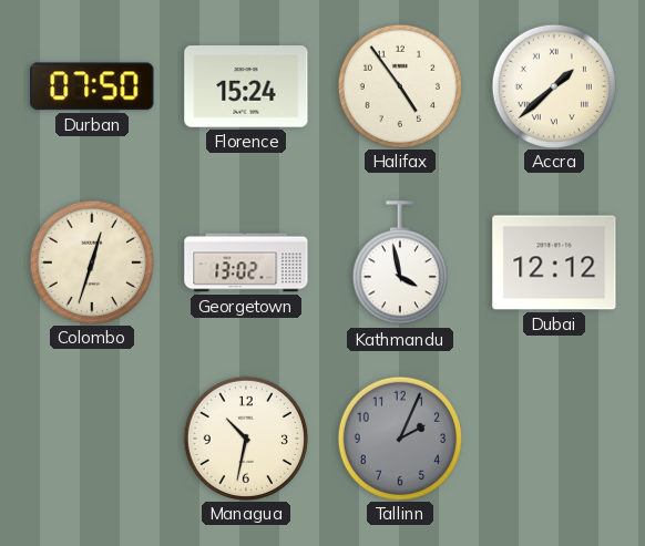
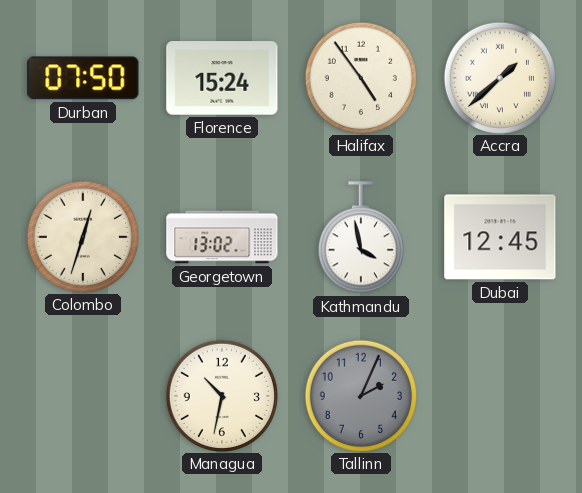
Dubai: 12:12 -> 12:45
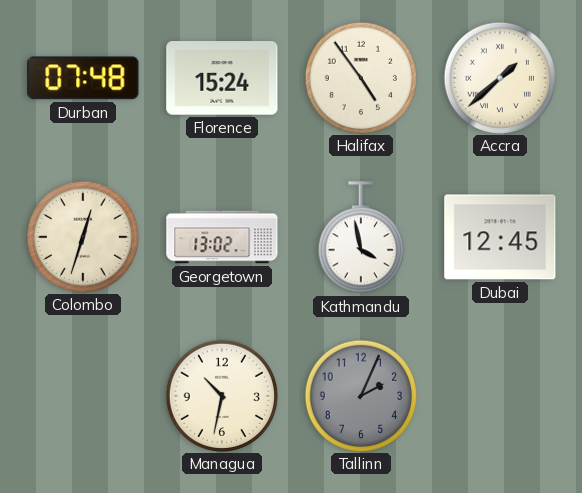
Durban: 07:50 -> 07:48
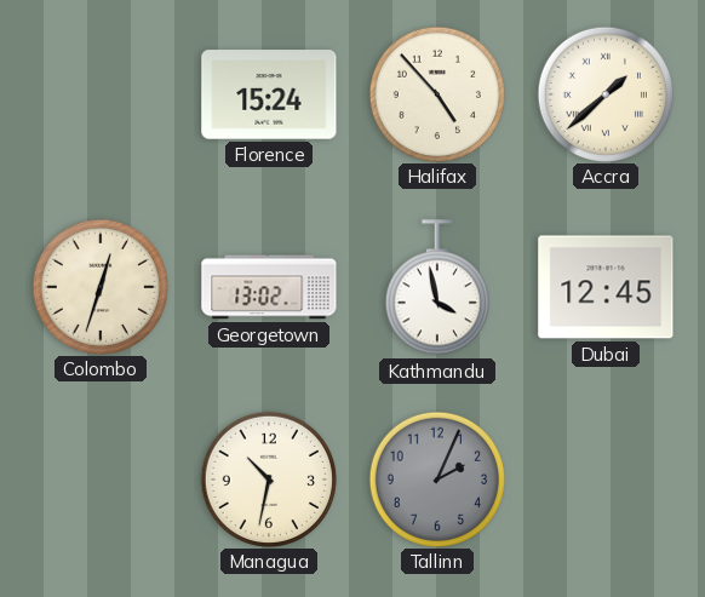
Durban: 07:48 -> none
Halifax: 4:54 -> 4:53
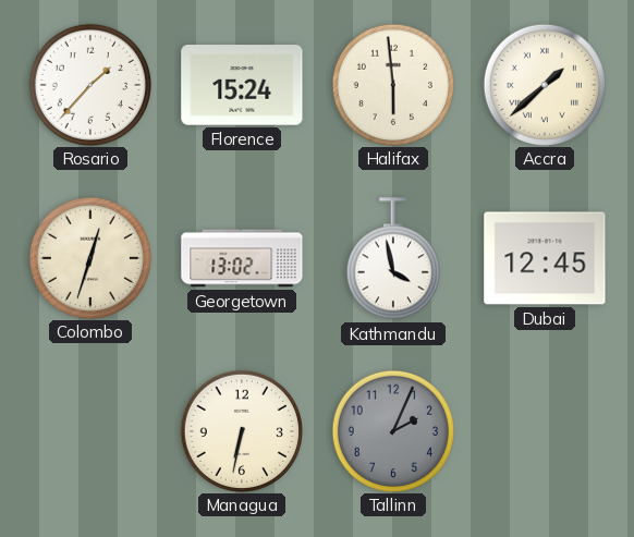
Rosario: none -> 1:37
Halifax: 4:53 -> 5:59
Managua: 10:32 -> 6:32
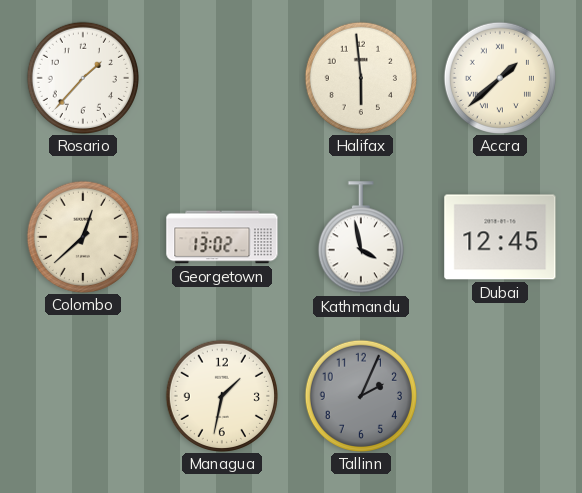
Florence: 15:24 -> none
Colombo: 12:33 -> 12:38
Managua: 6:32 -> 1:32
